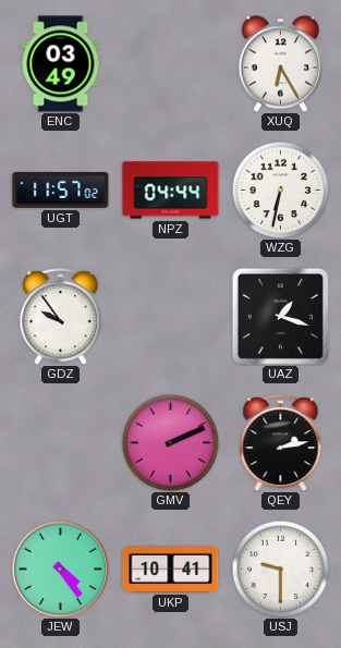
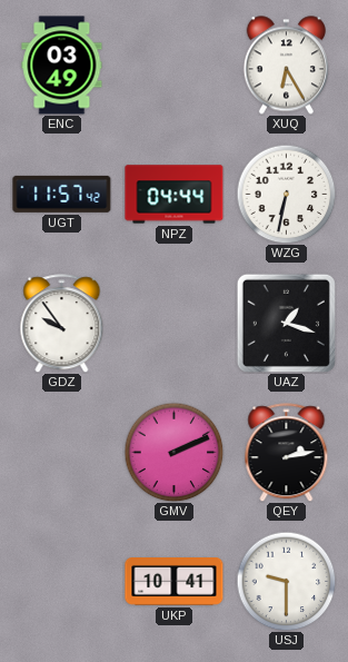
UGT: 11:57:02 -> 11:57:42
JEW: 4:24 -> none
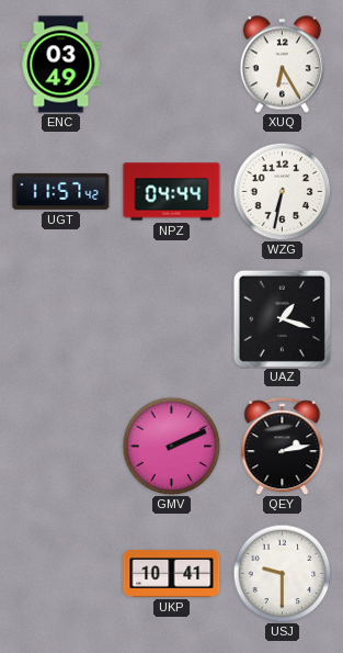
GDZ: 9:54 -> none
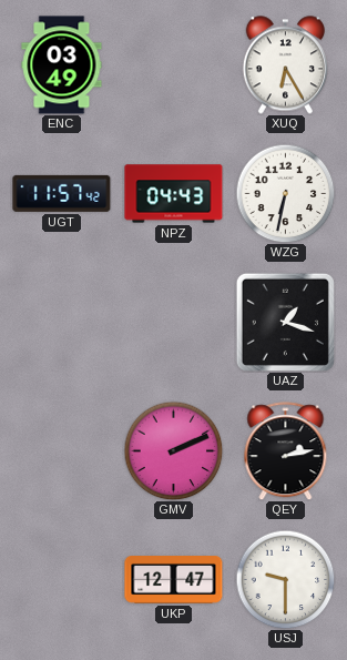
NPZ: 04:44 -> 04:43
UKP: 10:41 -> 12:47
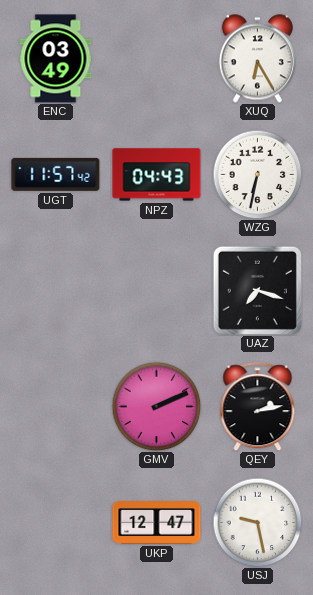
UAZ: 1:18 -> 7:18
USJ: 9:30 -> 9:28
